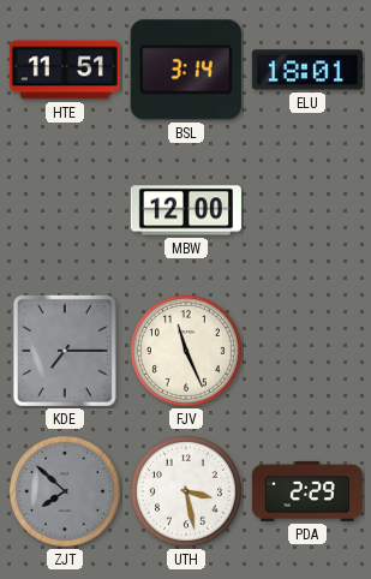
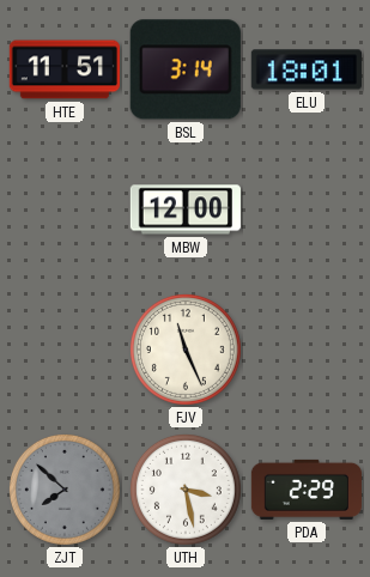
KDE: 7:15 -> none
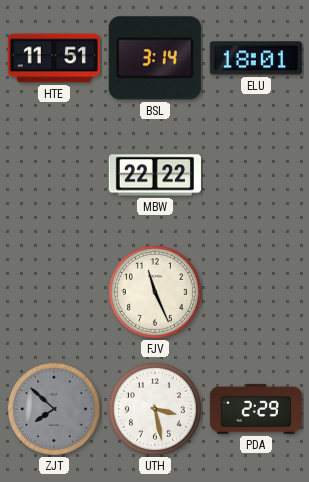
MBW: 12:00 -> 22:22
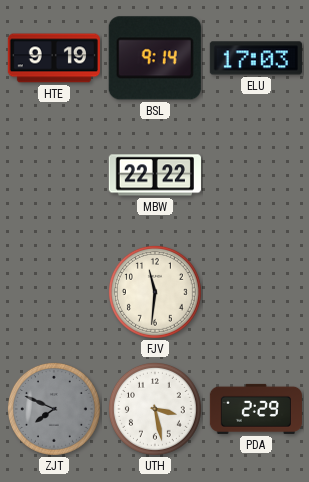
HTE: 11:51 -> 9:19
BSL: 3:14 -> 9:14
ELU: 18:01 -> 17:03
FJV: 11:26 -> 11:31
ZJT: 7:52 -> 7:49
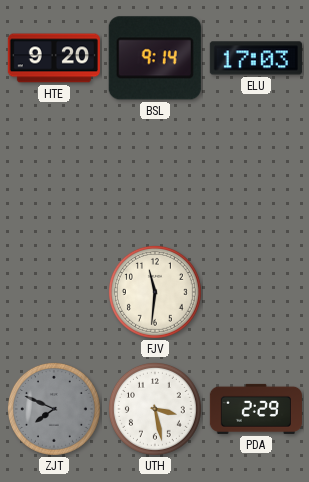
HTE: 9:19 -> 9:20
MBW: 22:22 -> none
